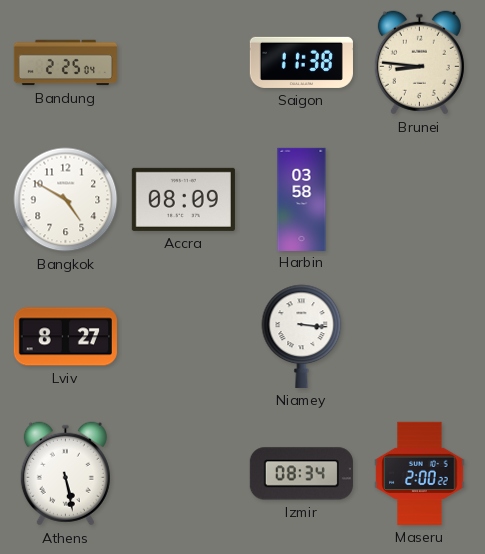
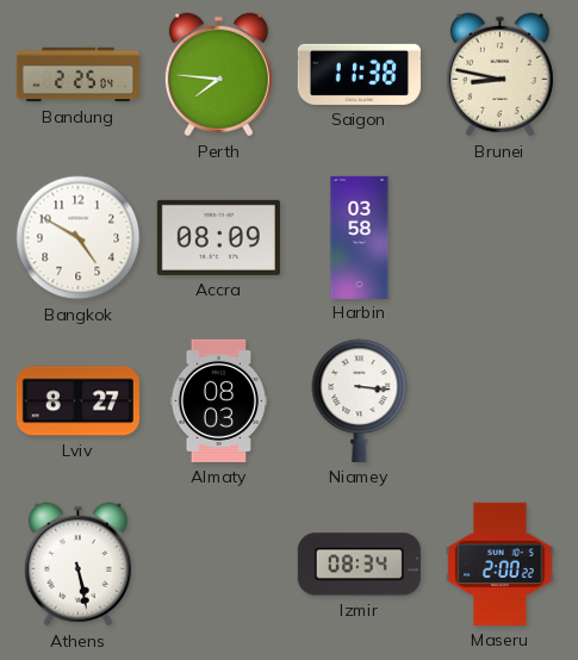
Perth: none -> 7:46
Brunei: 8:46 -> 8:47
Almaty: none -> 08:03
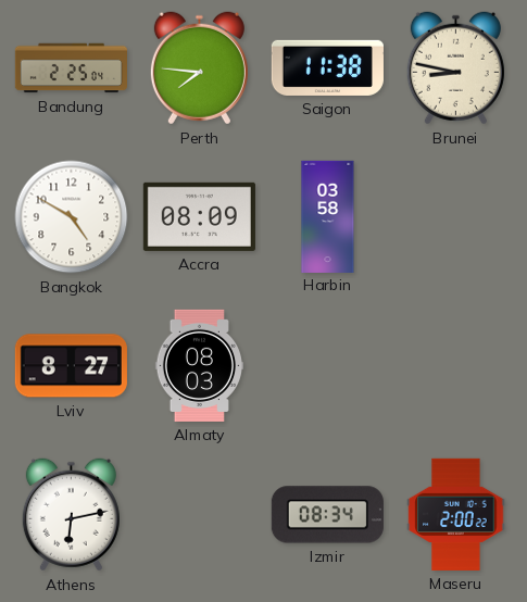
Niamey: 3:16 -> none
Athens: 5:28 -> 6:13
